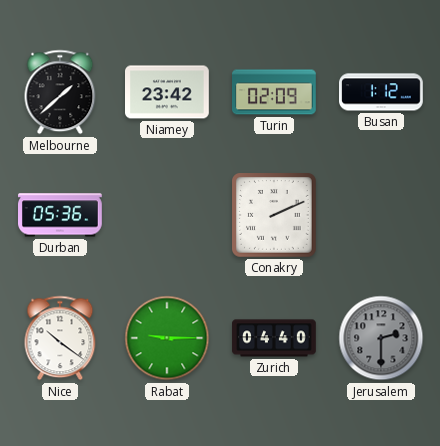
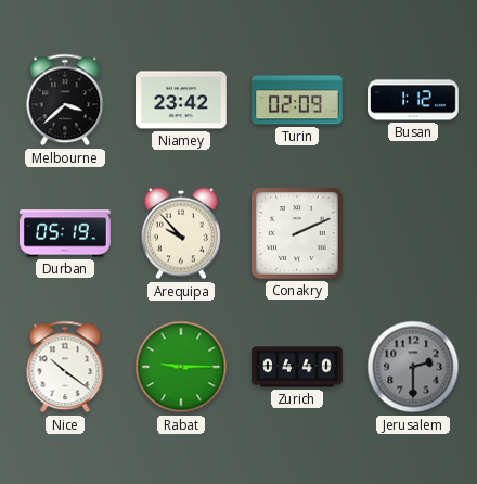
Melbourne: 1:38 -> 3:38
Durban: 05:36 -> 05:19
Arequipa: none -> 9:53
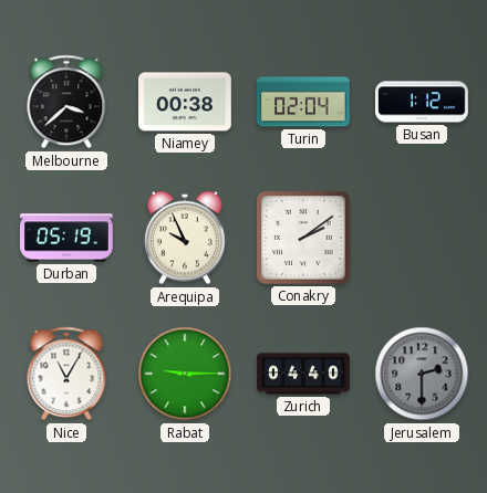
Niamey: 23:42 -> 00:38
Turin: 02:09 -> 02:04
Arequipa: 9:53 -> 9:56
Conakry: 2:11 -> 2:09
Nice: 10:21 -> 11:05
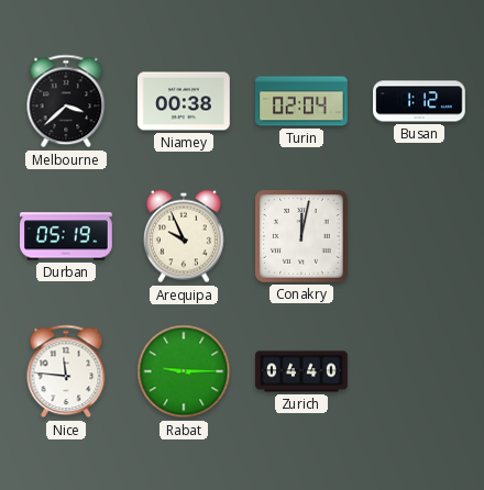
Conakry: 2:09 -> 12:02
Nice: 11:05 -> 11:46
Jerusalem: 2:30 -> none
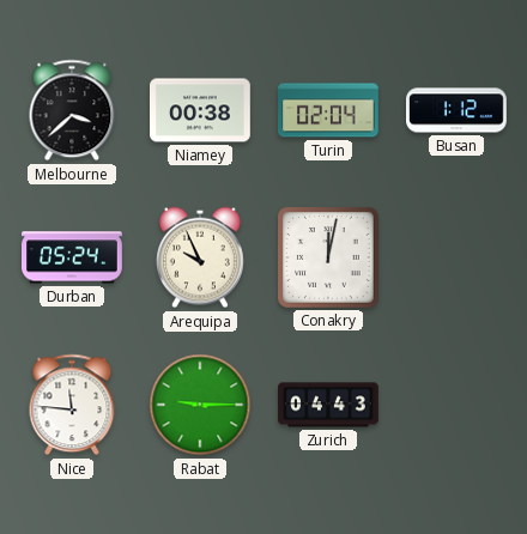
Durban: 05:19 -> 05:24
Zurich: 04:40 -> 04:43
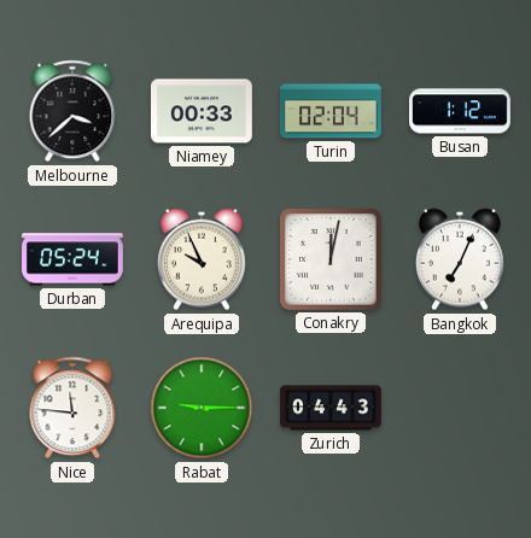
Niamey: 00:38 -> 00:33
Bangkok: none -> 7:04
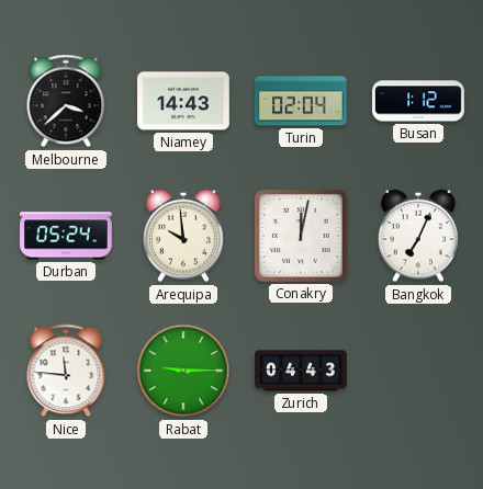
Niamey: 00:33 -> 14:43
Arequipa: 9:56 -> 9:59
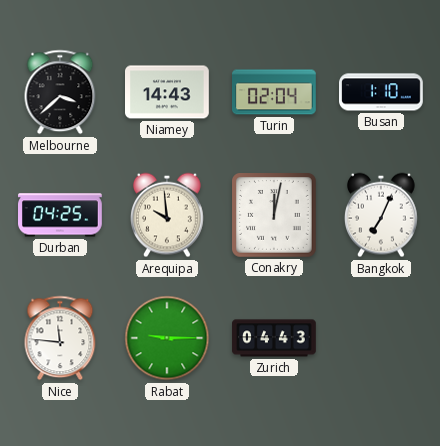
Busan: 1:12 -> 1:10
Durban: 05:24 -> 04:25
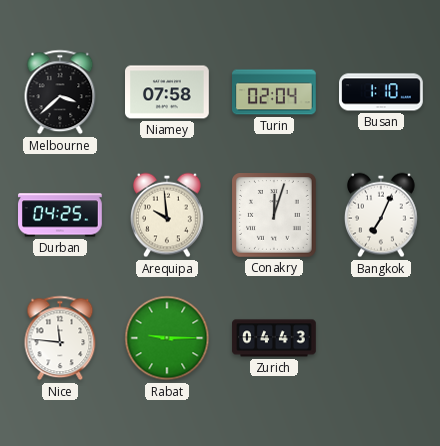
Niamey: 14:43 -> 07:58
Conakry: 12:02 -> 12:03
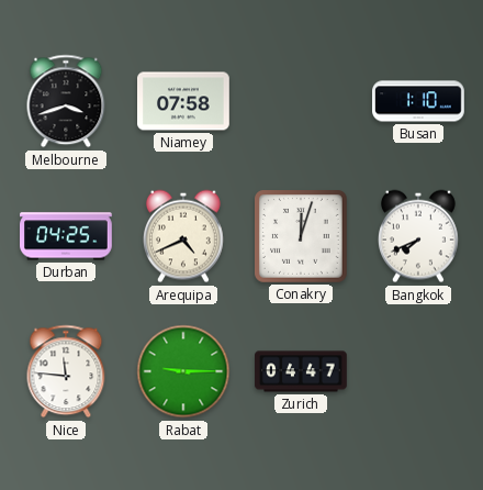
Melbourne: 3:38 -> 3:42
Turin: 02:04 -> none
Arequipa: 9:59 -> 4:41
Bangkok: 7:04 -> 7:41
Zurich: 04:43 -> 04:47
